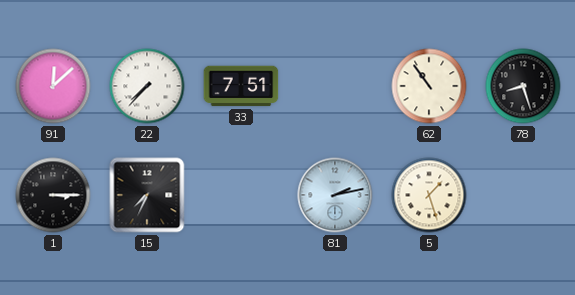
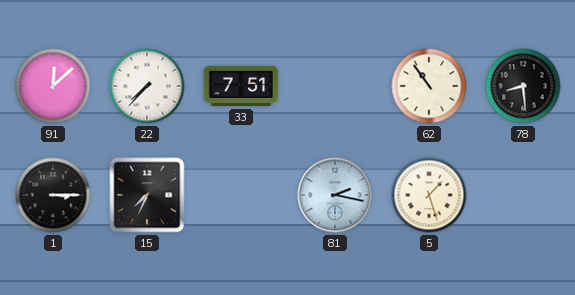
78: 8:27 -> 8:29
81: 2:13 -> 2:17
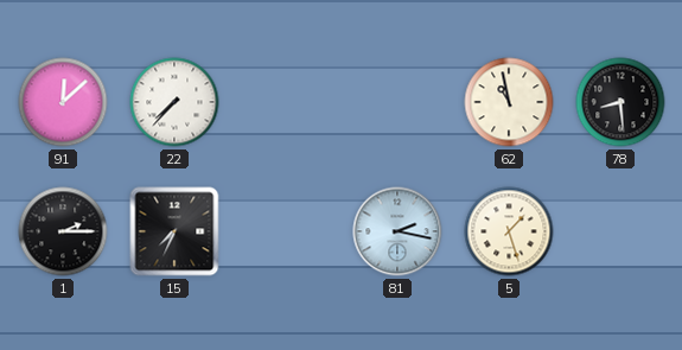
33: 7:51 -> none
62: 10:54 -> 10:58
1: 3:15 -> 2:15
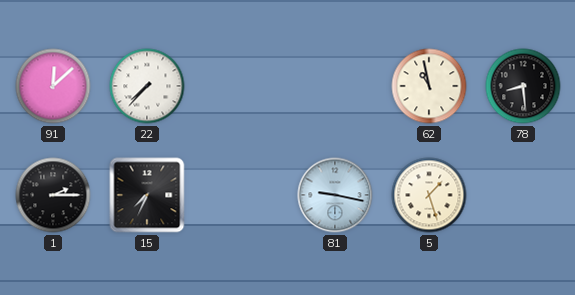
81: 2:17 -> 9:17
